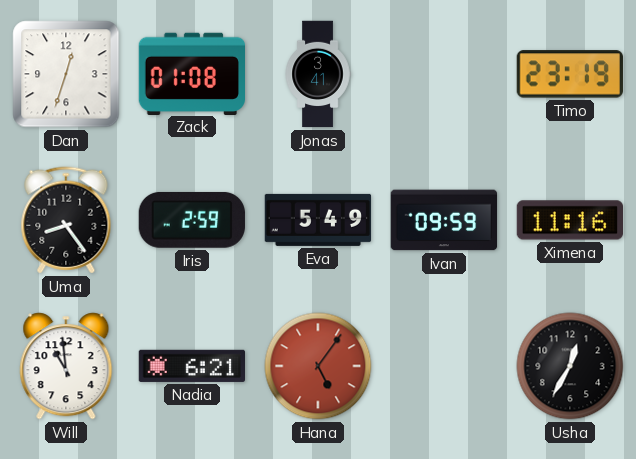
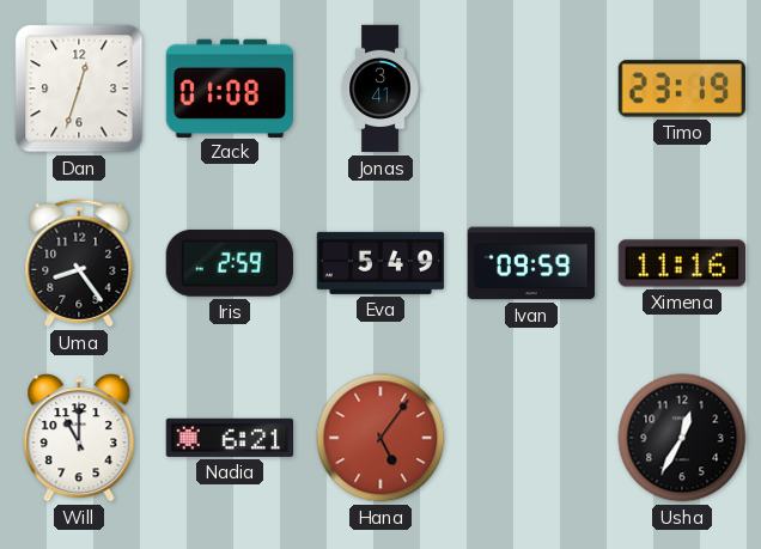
Will: 10:59 -> 11:00
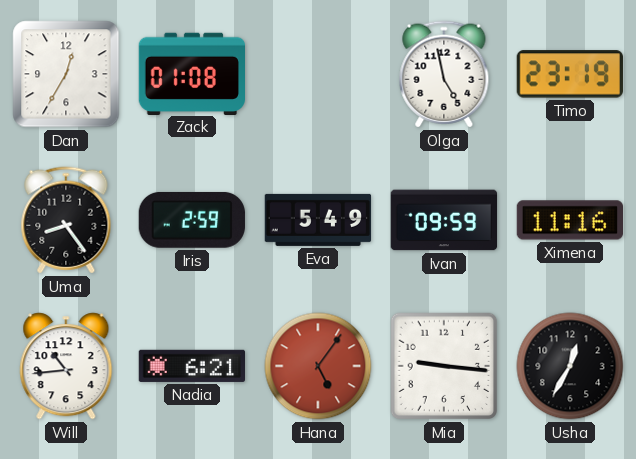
Dan: 12:33 -> 12:35
Jonas: 3:41 -> none
Olga: none -> 4:58
Will: 11:00 -> 10:44
Mia: none -> 9:16
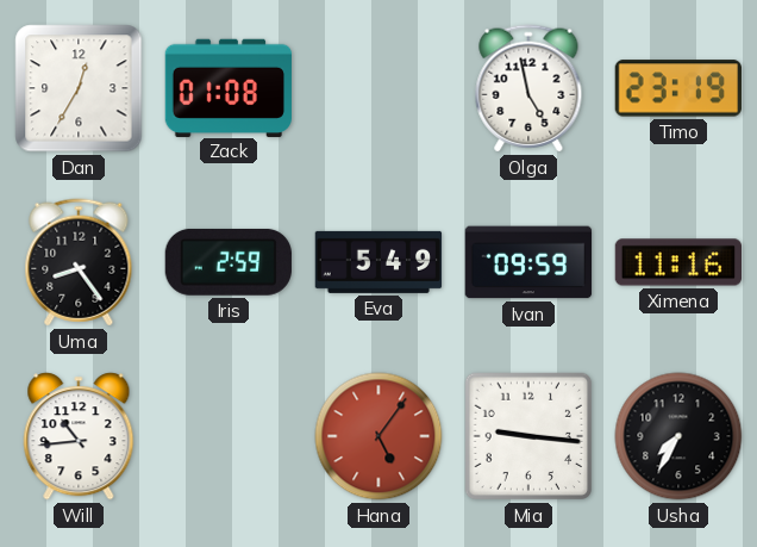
Nadia: 6:21 -> none
Usha: 12:35 -> 7:35
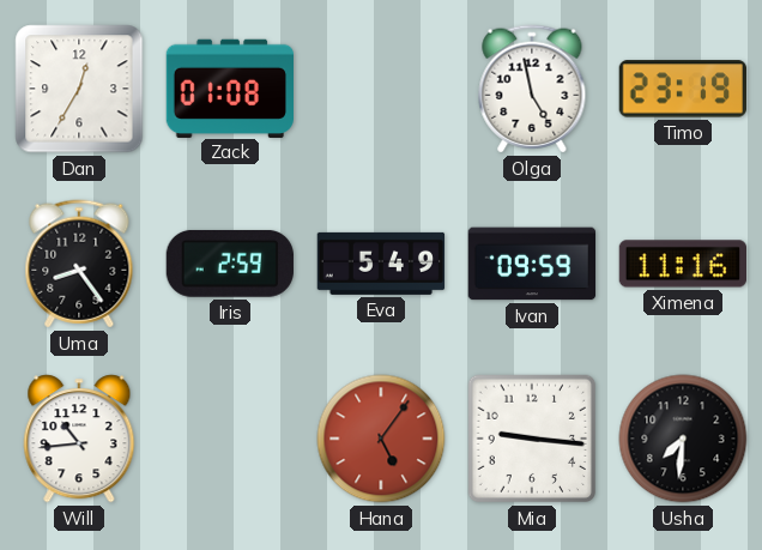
Usha: 7:35 -> 7:31
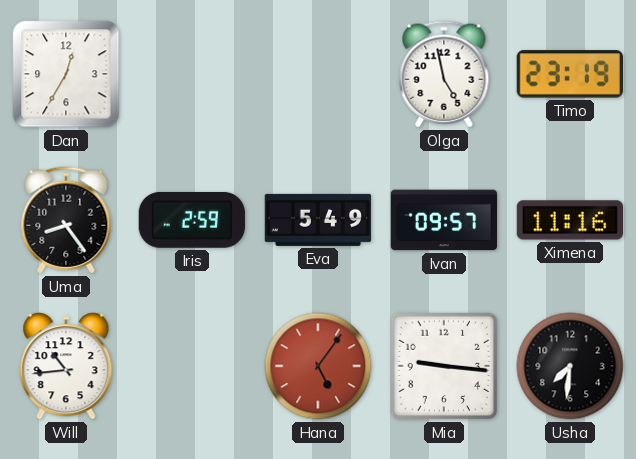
Zack: 01:08 -> none
Ivan: 09:59 -> 09:57
